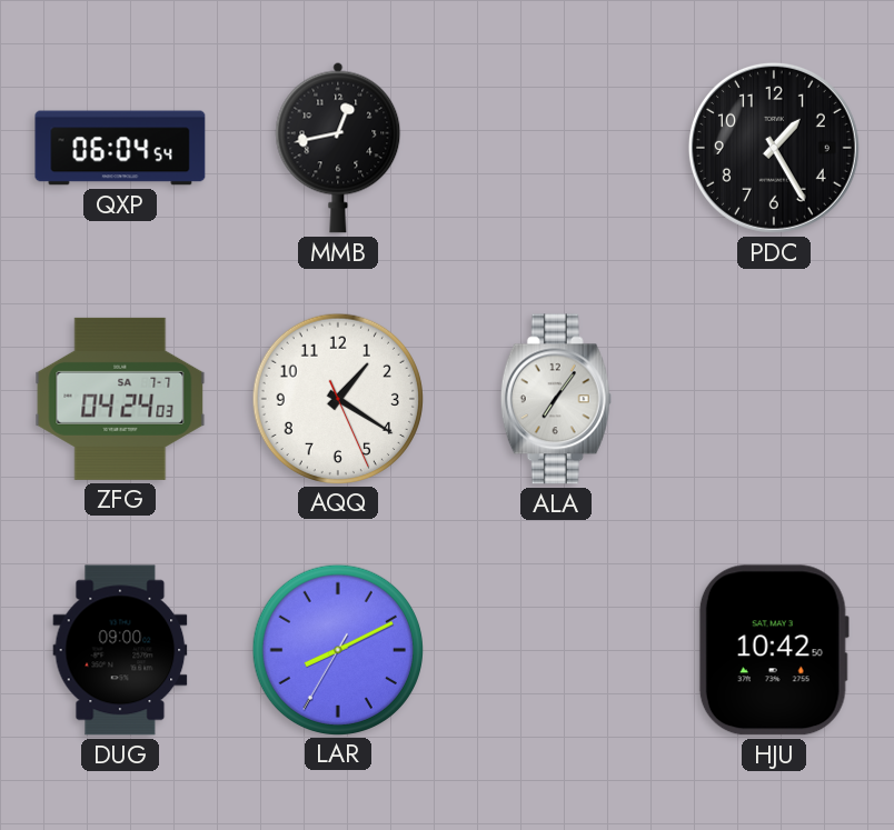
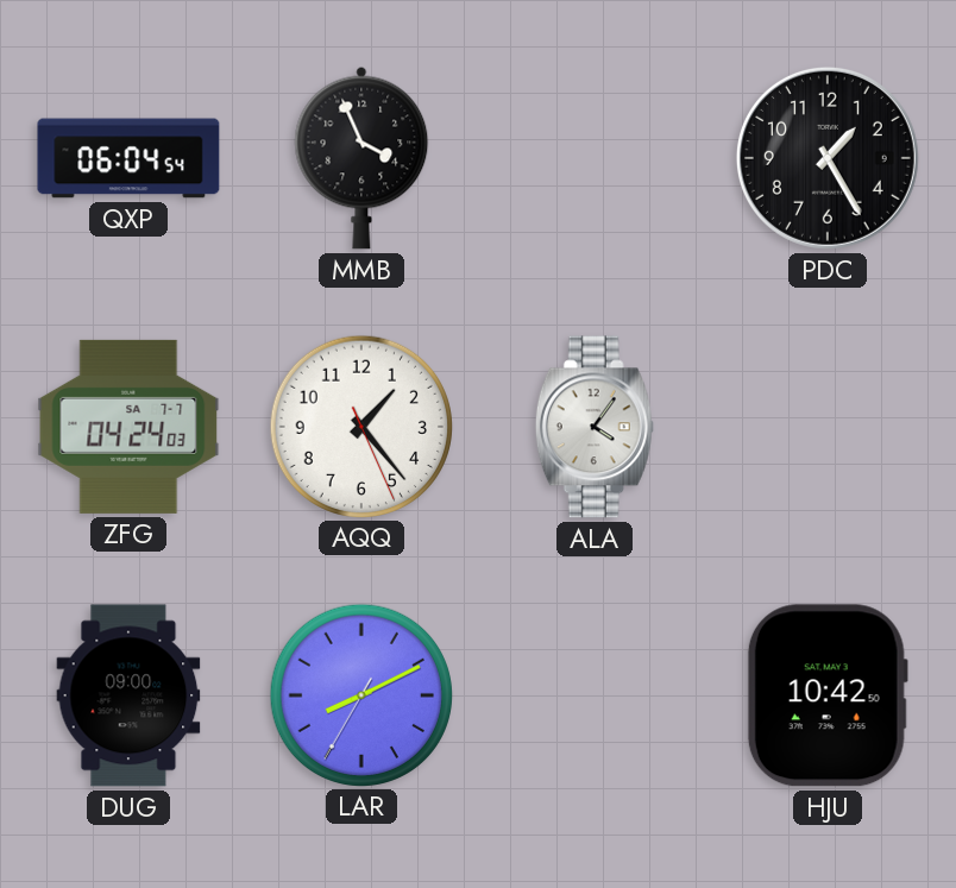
MMB: 12:43 -> 3:56
AQQ: 1:20 -> 1:23
ALA: 7:06 -> 4:06
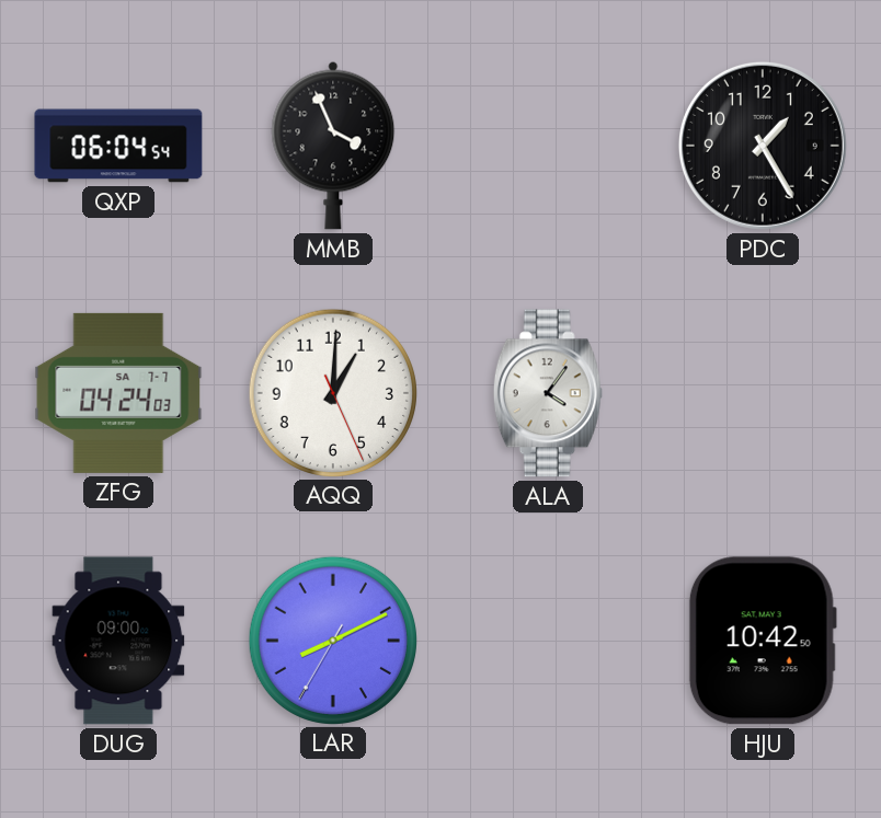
AQQ: 1:23 -> 1:00
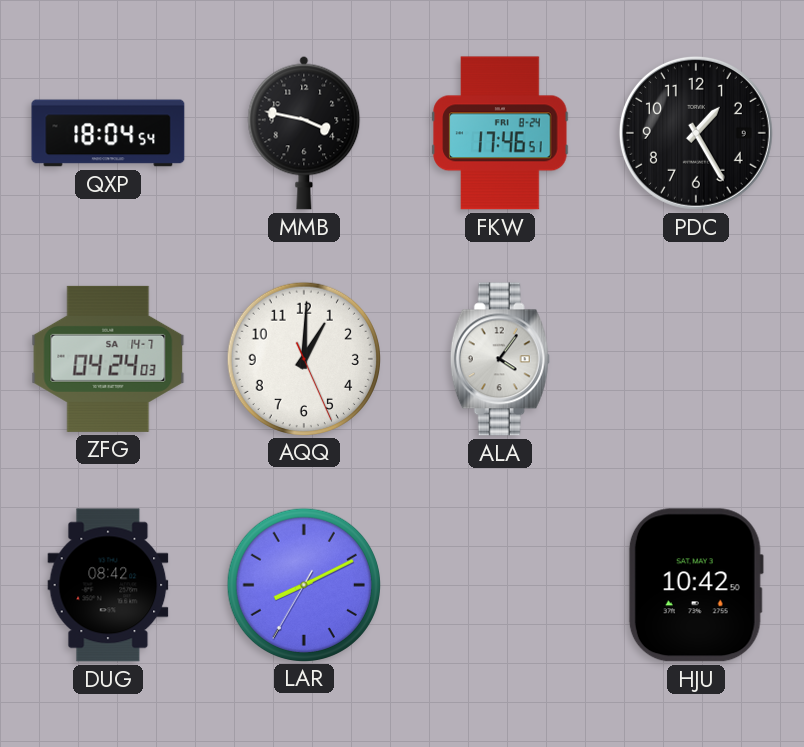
QXP: 06:04 -> 18:04
MMB: 3:56 -> 3:47
FKW: none -> 17:46
ZFG date: SA 7-7 -> SA 14-7
DUG: 09:00 -> 08:42
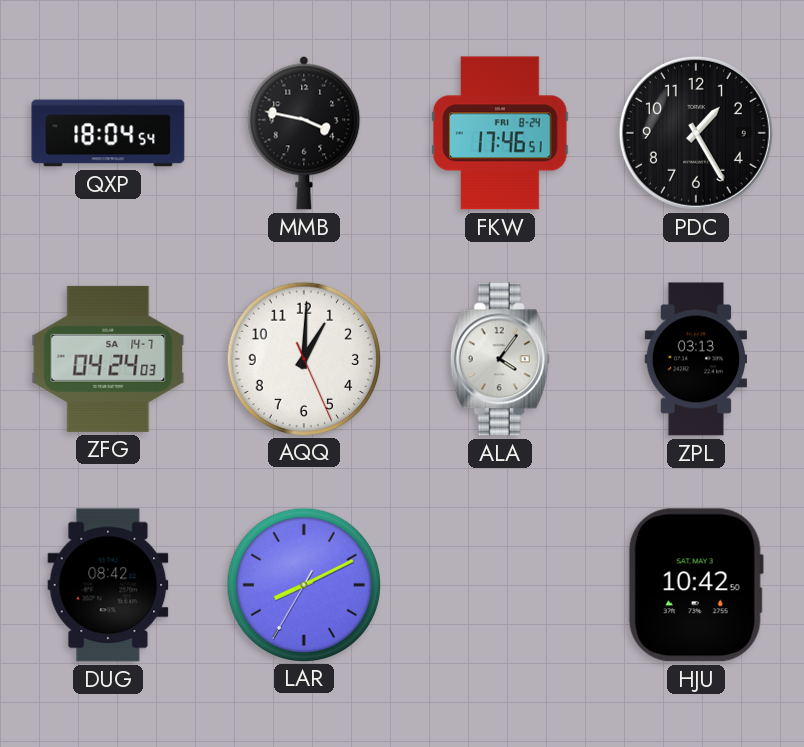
ZPL: none -> 03:13
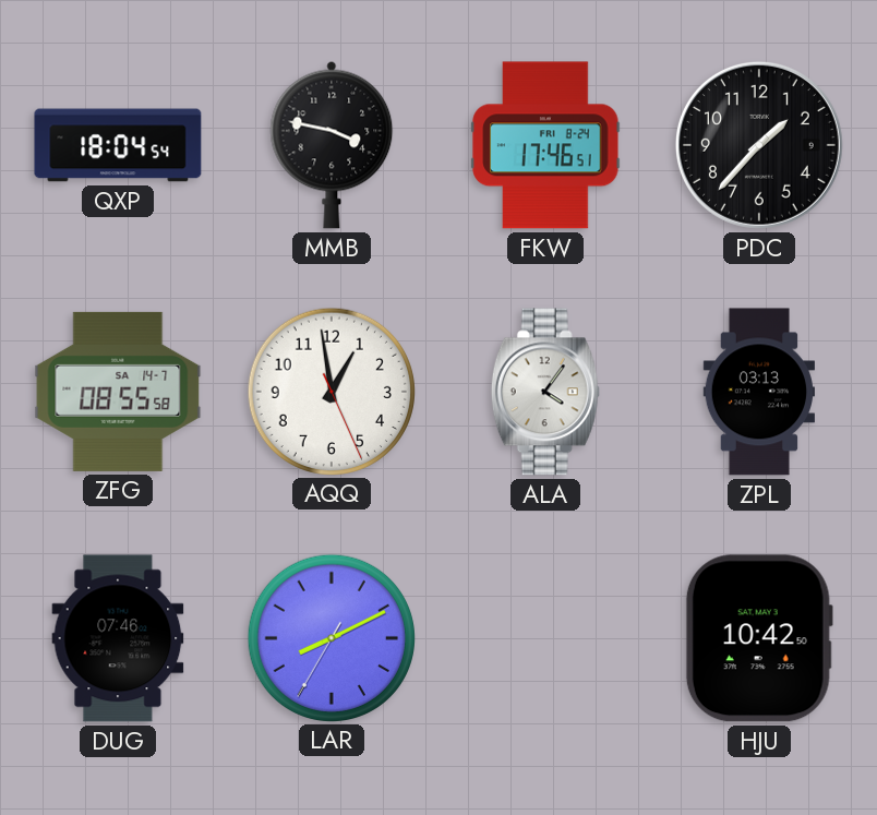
PDC: 1:25 -> 1:37
ZFG: 04:24 -> 08:55
AQQ: 1:00 -> 12:58
DUG: 08:42 -> 07:46
